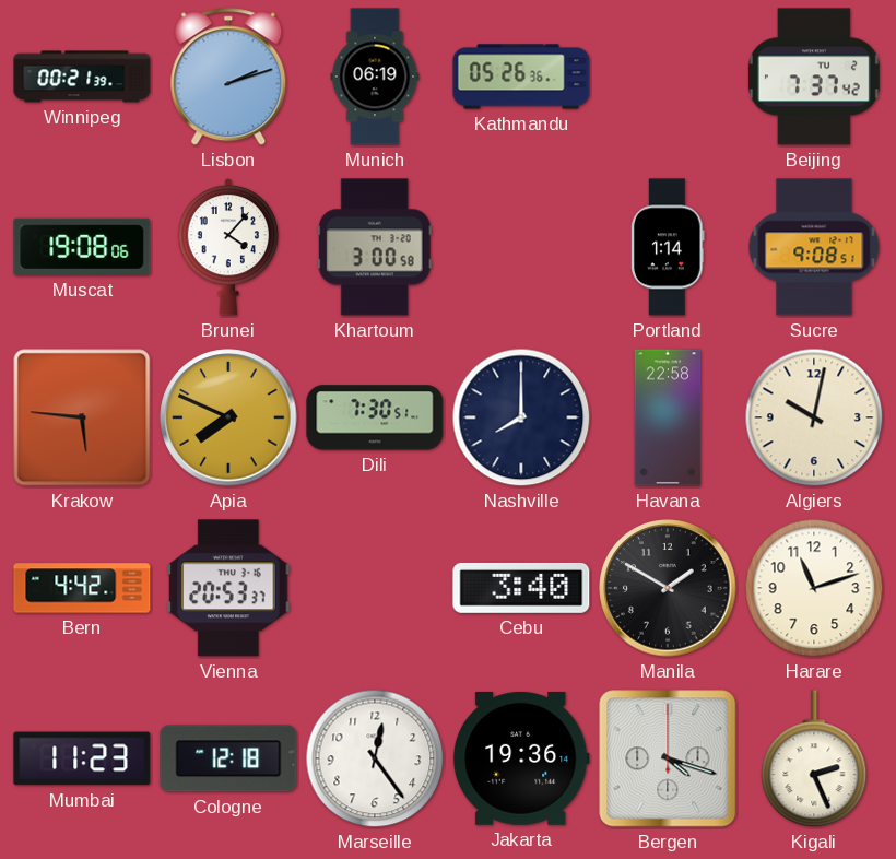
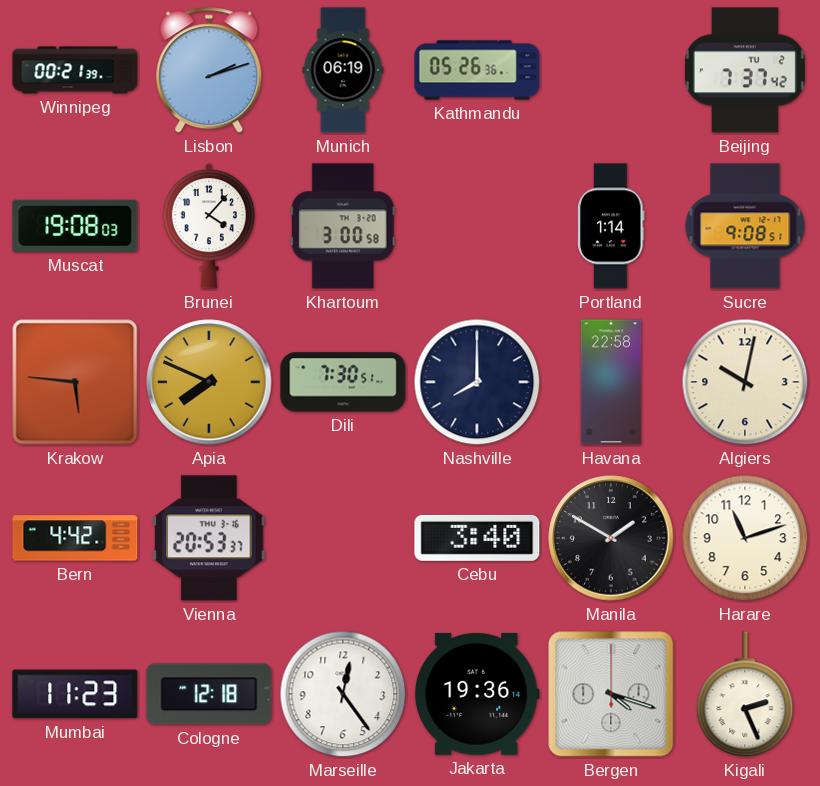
Muscat: 19:08:06 -> 19:08:03
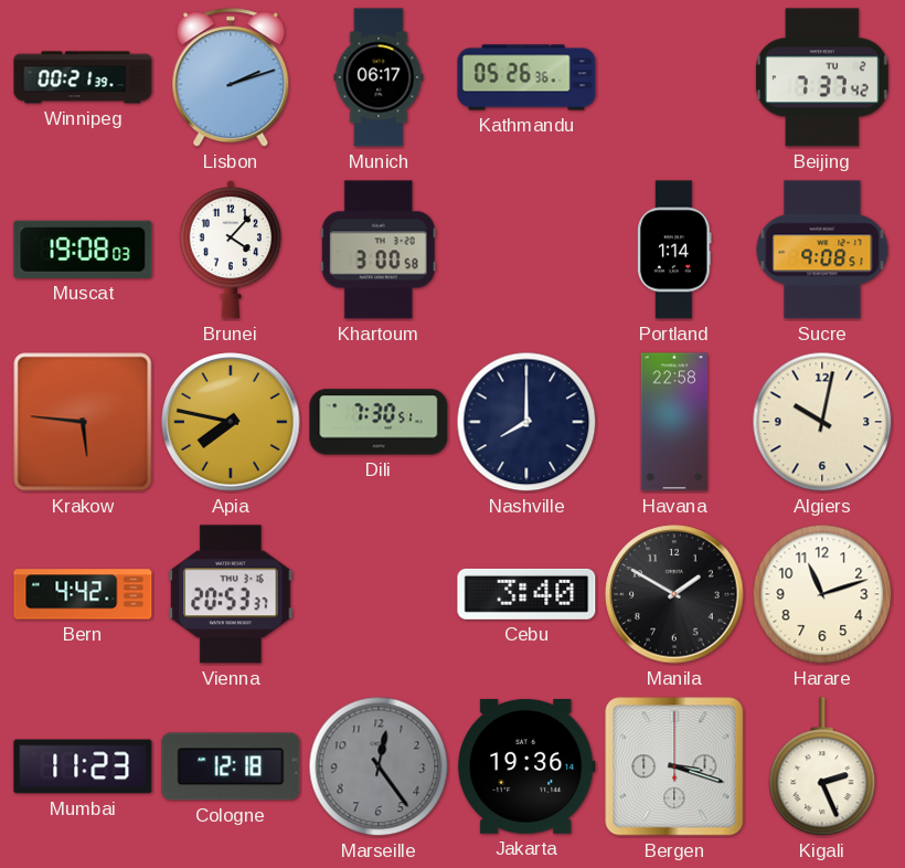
Munich: 06:19 -> 06:17
Apia: 7:49 -> 7:47
Marseille dial: white -> grey
Bergen: 4:18 -> 3:18
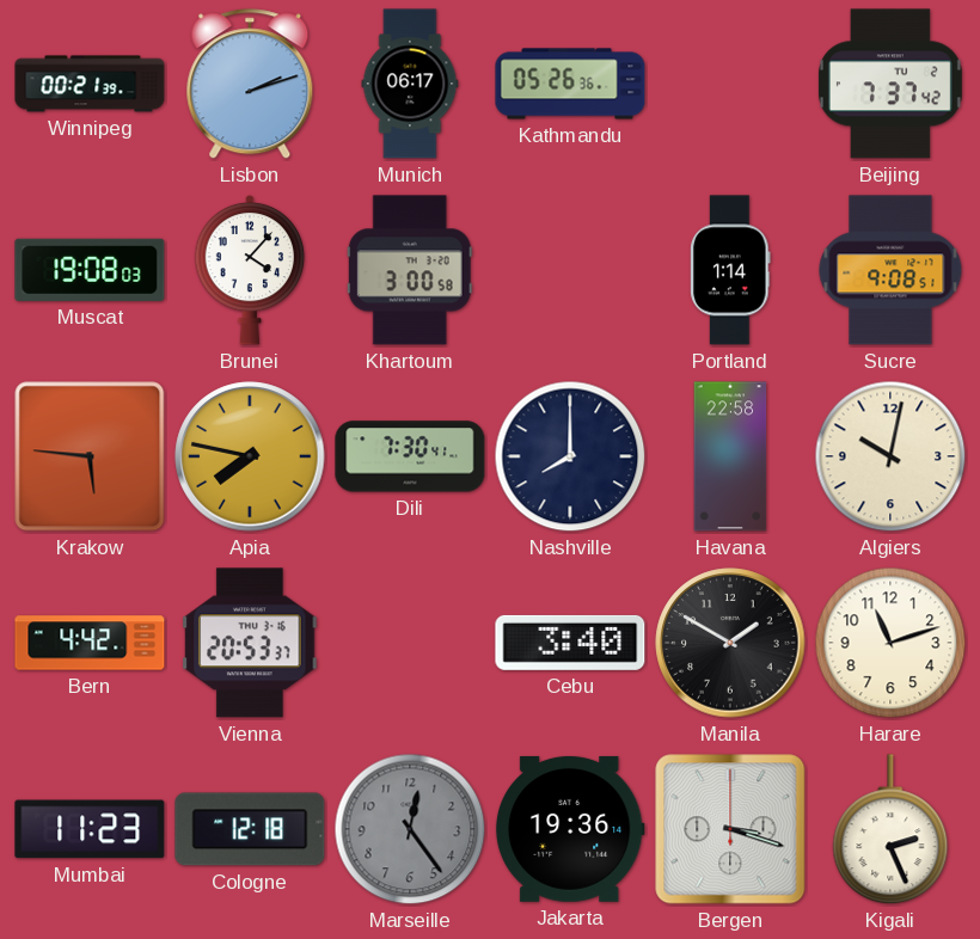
Dili: 7:30:51 -> 7:30:41
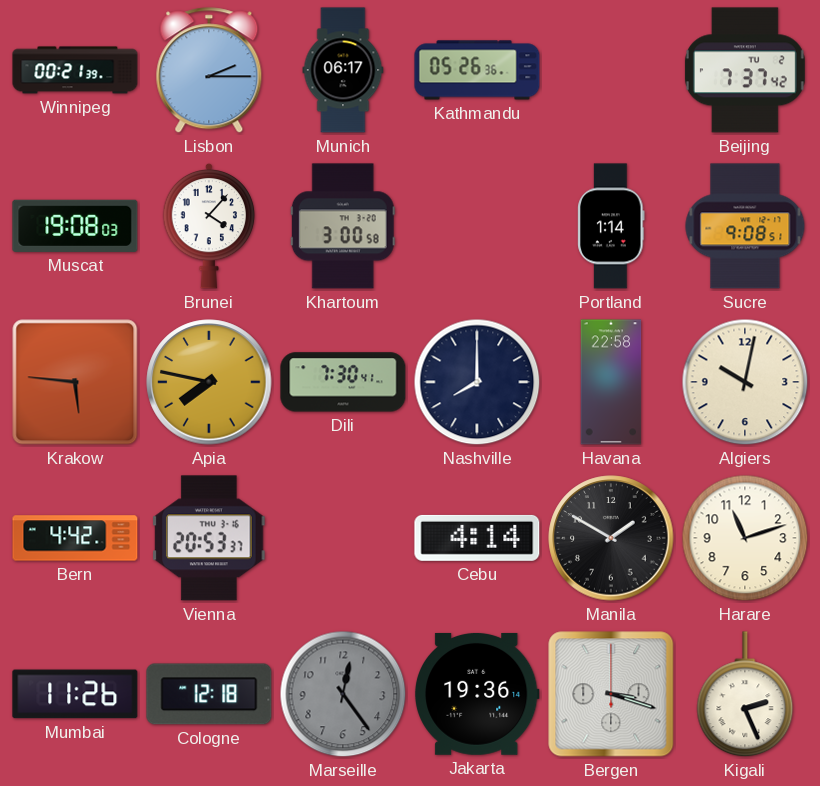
Lisbon: 2:12 -> 2:15
Cebu: 3:40 -> 4:14
Mumbai: 11:23 -> 11:26
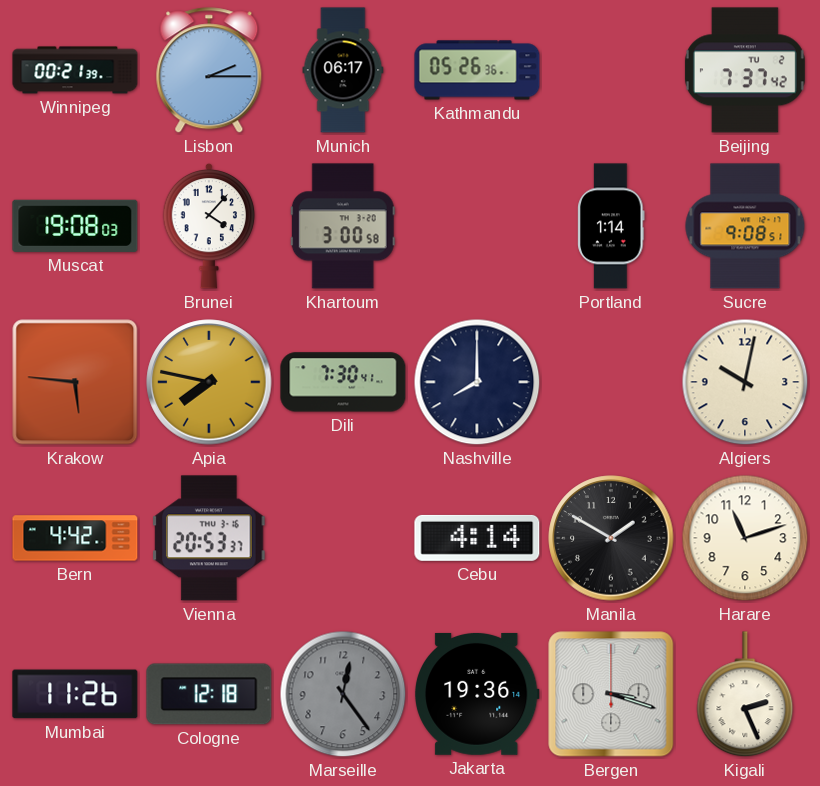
Havana: 22:58 -> none
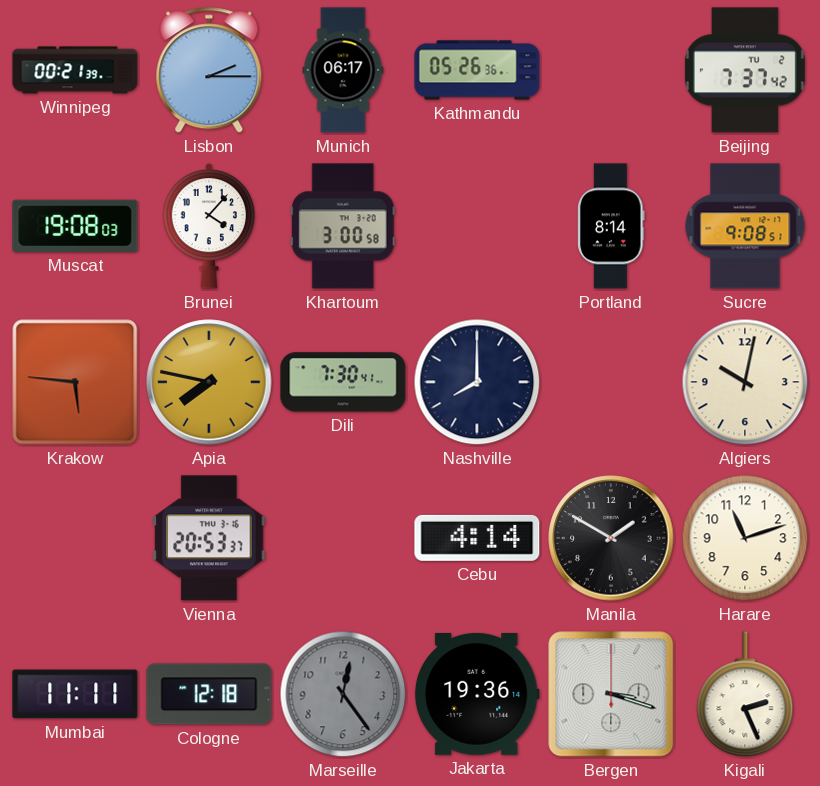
Portland: 1:14 -> 8:14
Bern: 4:42 -> none
Mumbai: 11:26 -> 11:11
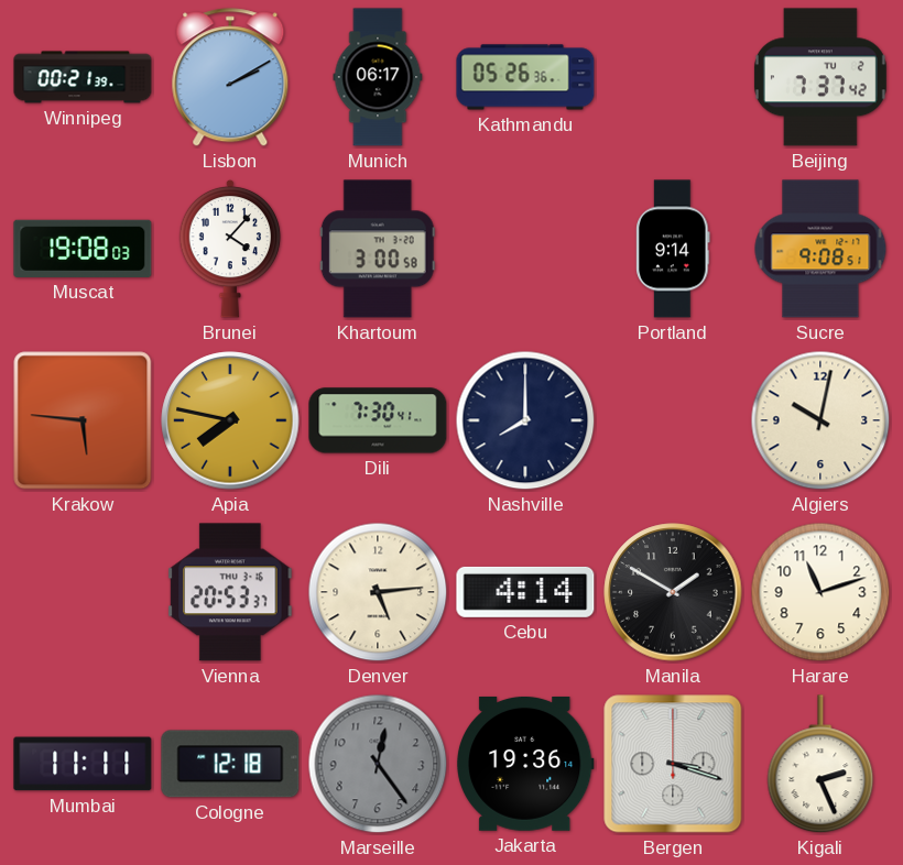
Lisbon: 2:15 -> 2:10
Portland: 8:14 -> 9:14
Denver: none -> 5:14
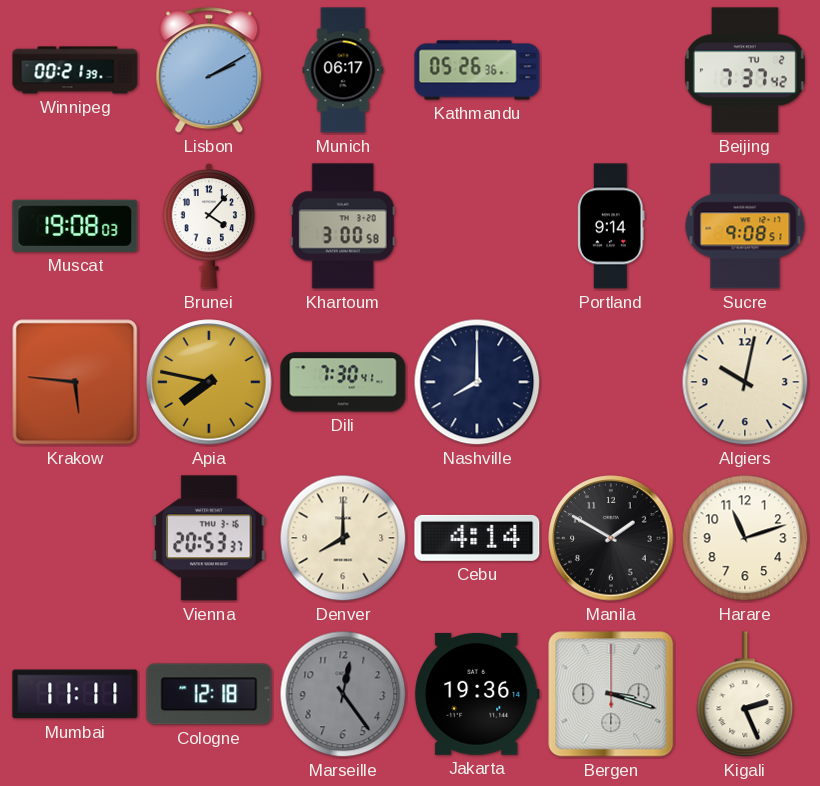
Denver: 5:14 -> 8:00
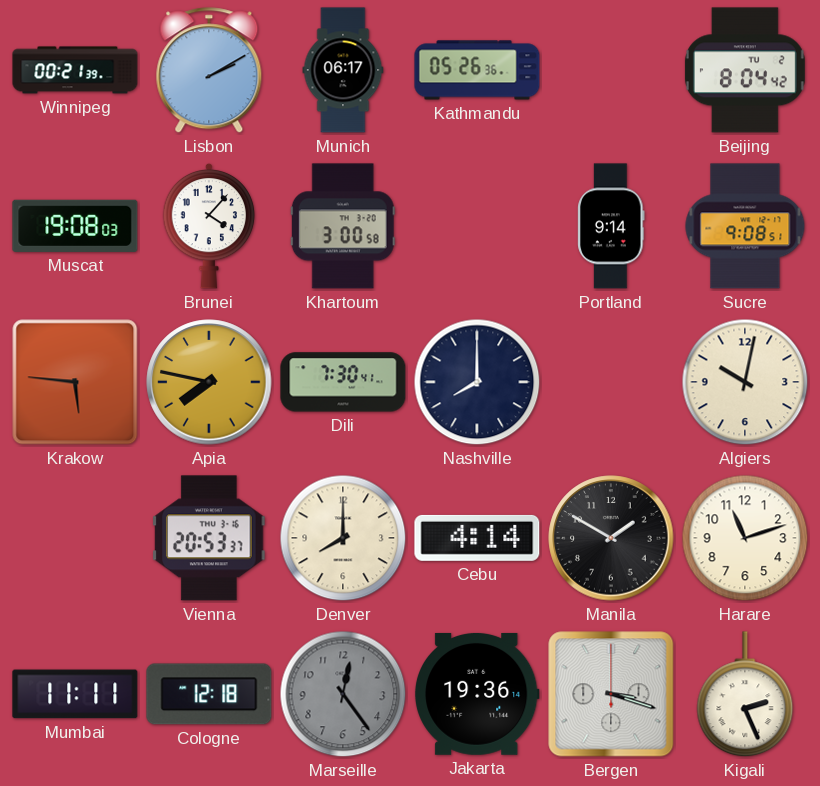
Beijing: 7:37 -> 8:04
